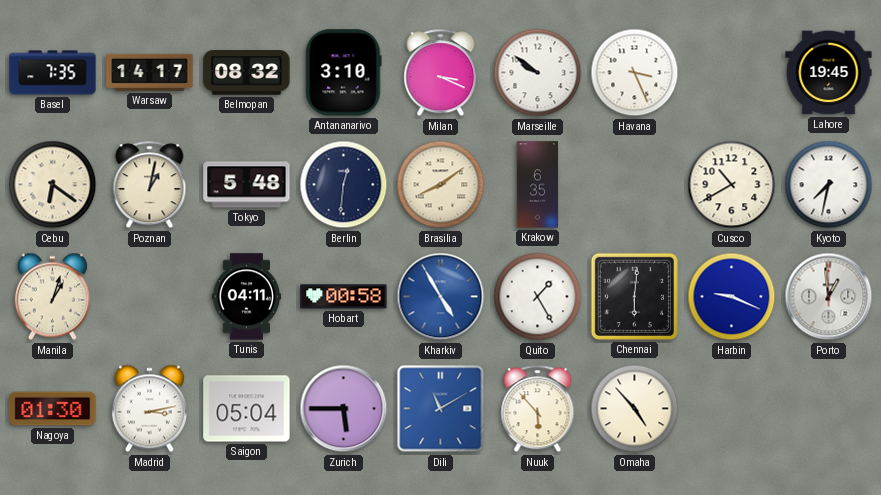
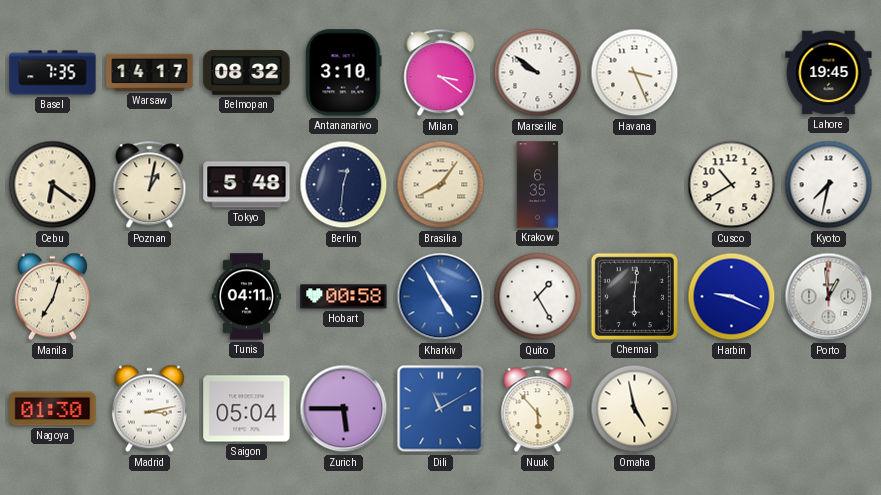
Milan: 3:19 -> 3:21
Brasilia: 8:09 -> 8:06
Manila: 1:03 -> 7:03
Omaha: 4:53 -> 4:58
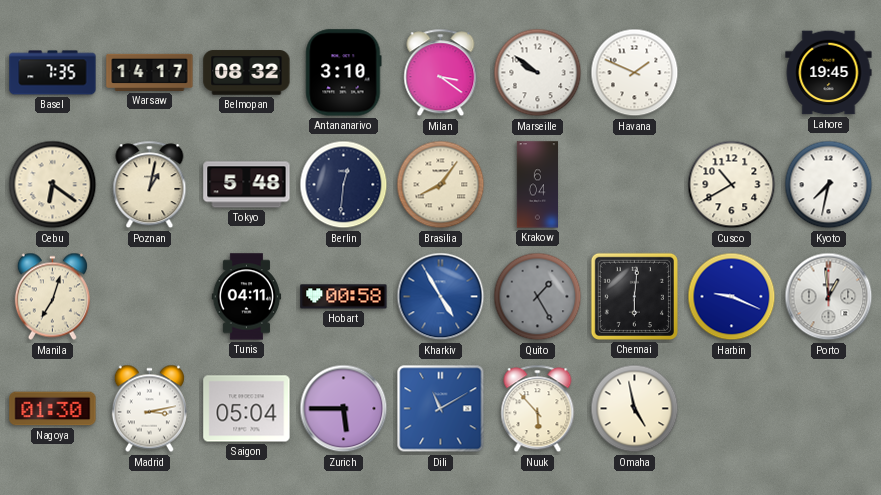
Havana: 3:26 -> 1:49
Krakow: 6:35 -> 6:04
Quito dial: white -> grey
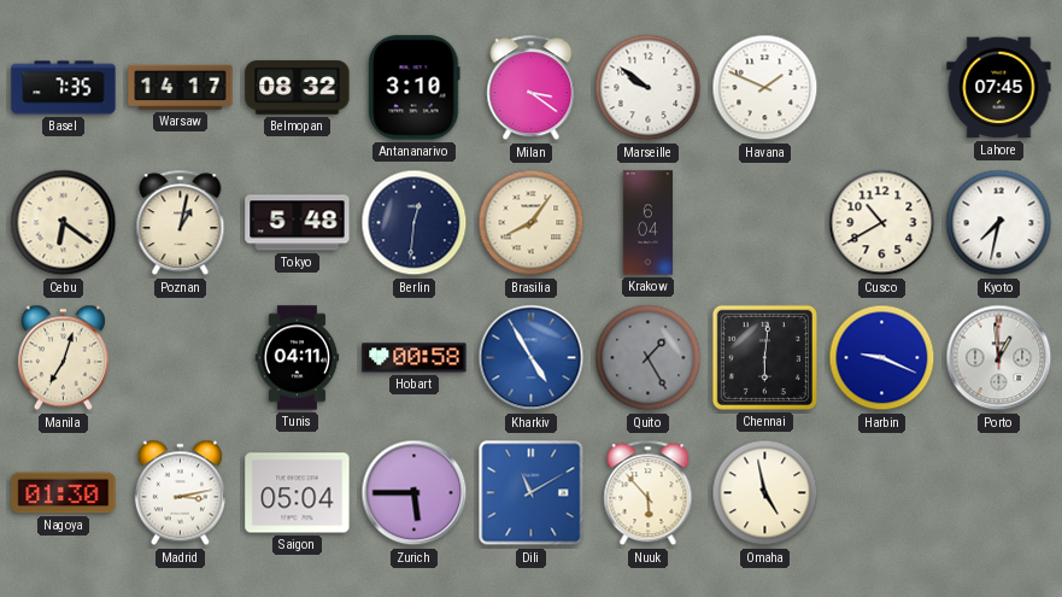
Lahore: 19:45 -> 07:45
